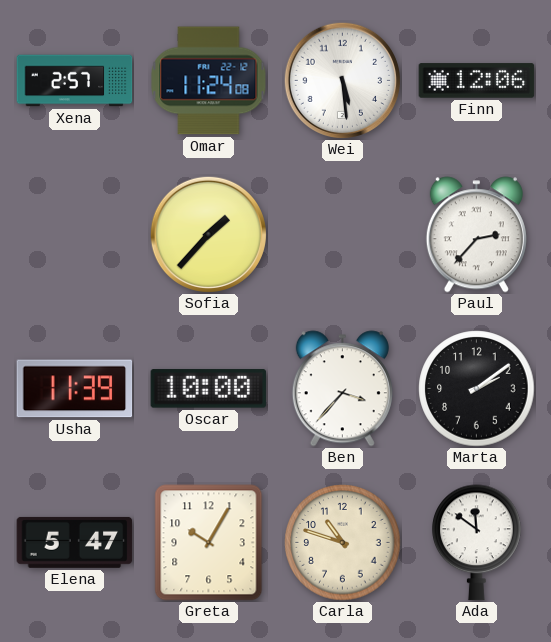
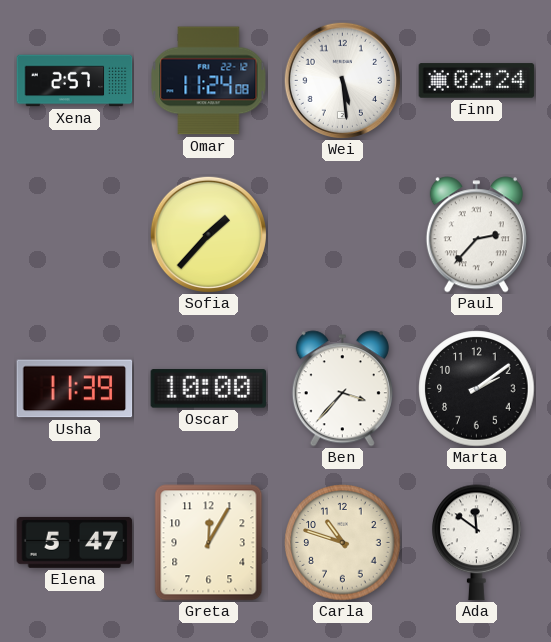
Finn: 12:06 -> 02:24
Greta: 10:05 -> 12:05
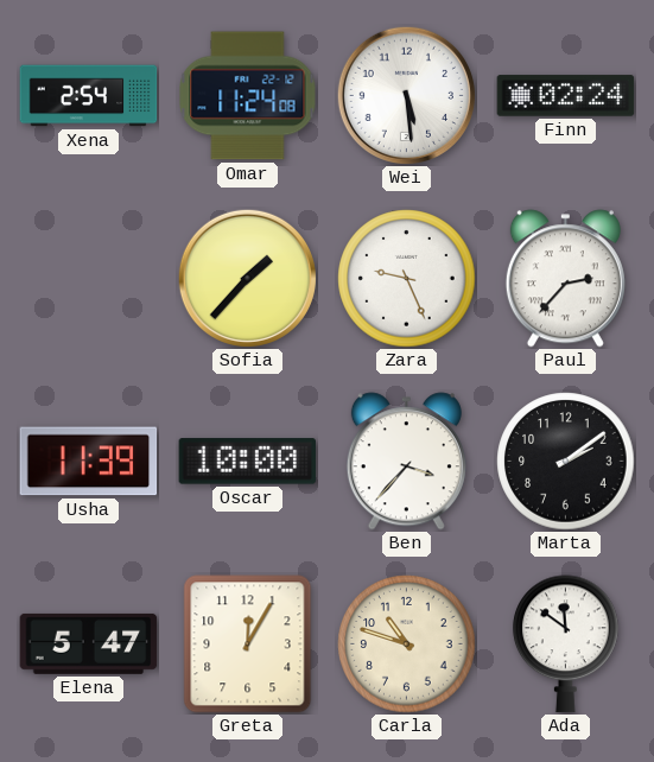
Xena: 2:57 -> 2:54
Zara: none -> 9:26
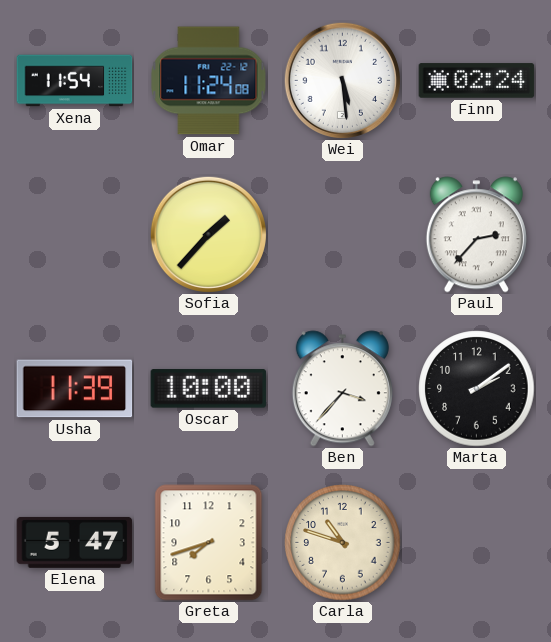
Xena: 2:54 -> 11:54
Zara: 9:26 -> none
Greta: 12:05 -> 7:42
Ada: 11:51 -> none
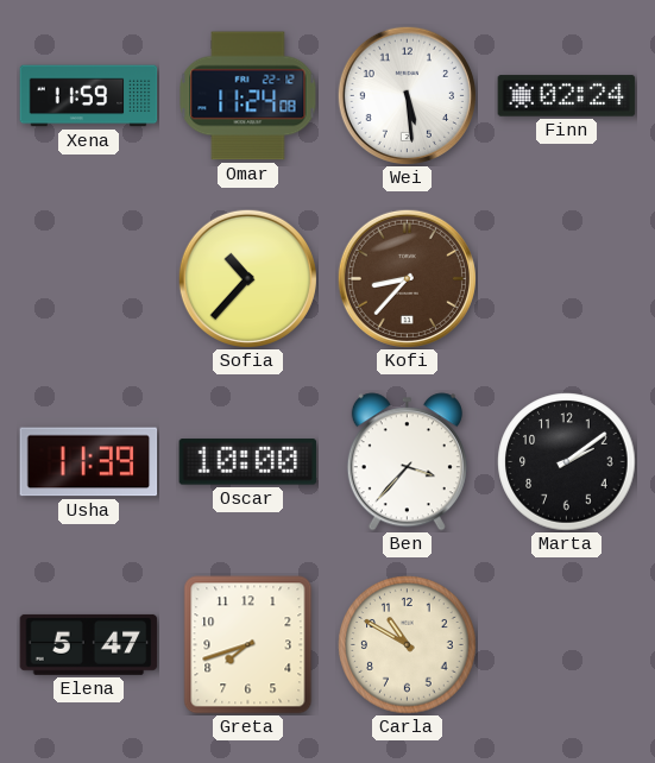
Xena: 11:54 -> 11:59
Sofia: 1:37 -> 10:37
Kofi: none -> 8:37
Paul: 2:37 -> none
Carla: 10:48 -> 10:50
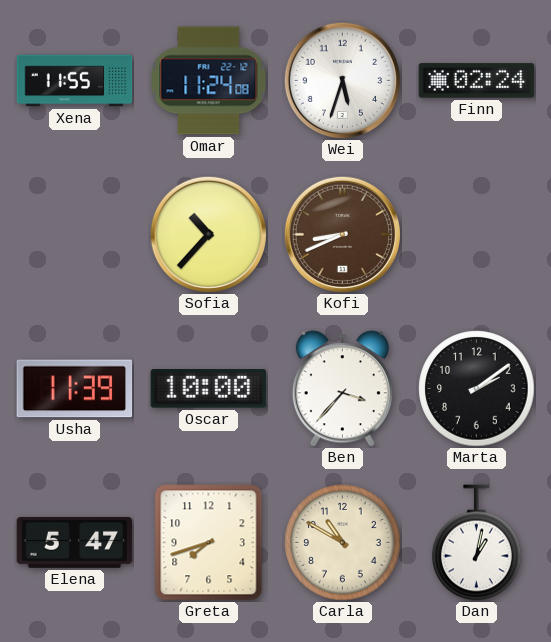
Xena: 11:59 -> 11:55
Wei: 5:29 -> 5:33
Kofi: 8:37 -> 8:41
Dan: none -> 1:02
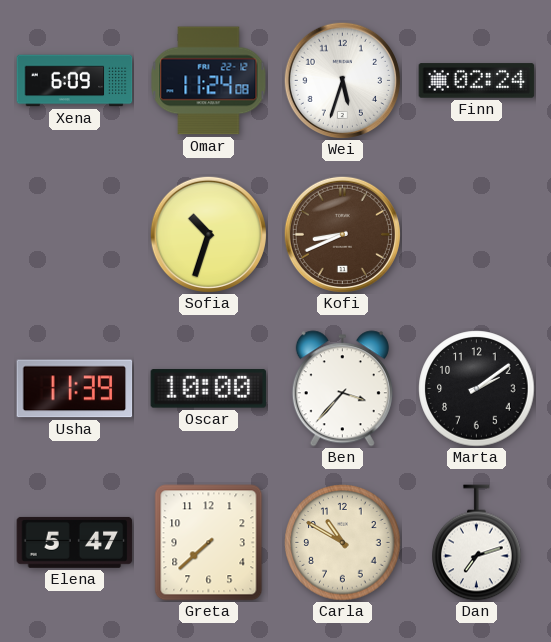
Xena: 11:55 -> 6:09
Sofia: 10:37 -> 10:33
Greta: 7:42 -> 7:38
Dan: 1:02 -> 7:12
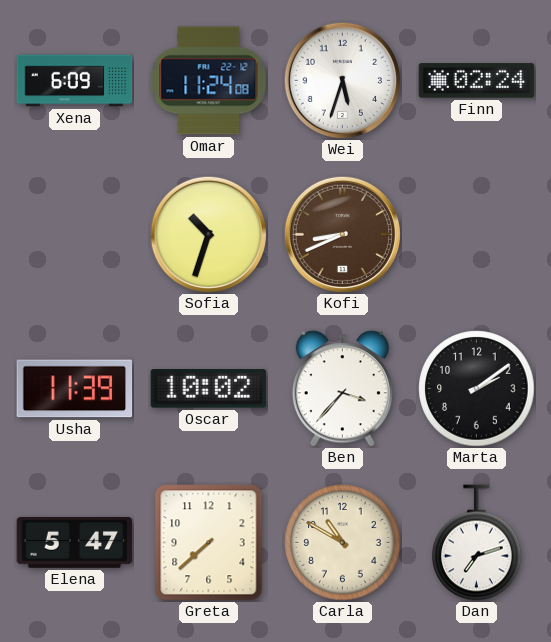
Oscar: 10:00 -> 10:02
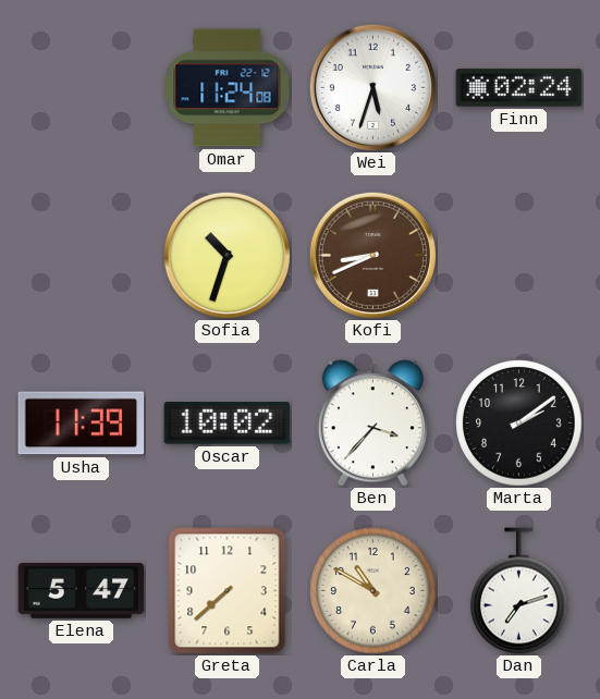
Xena: 6:09 -> none
